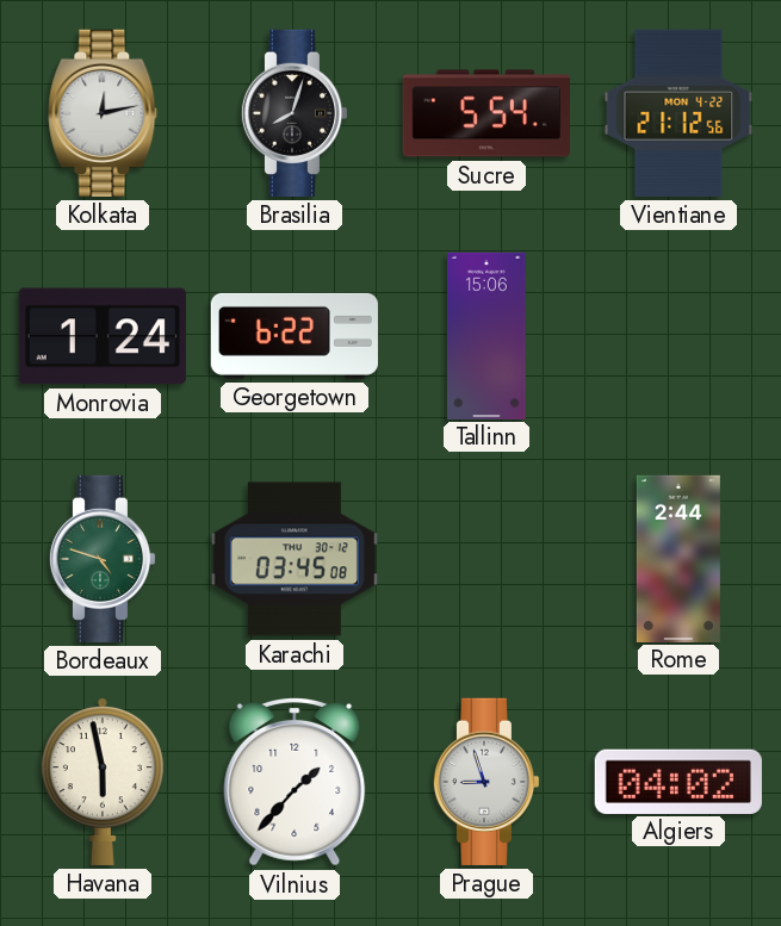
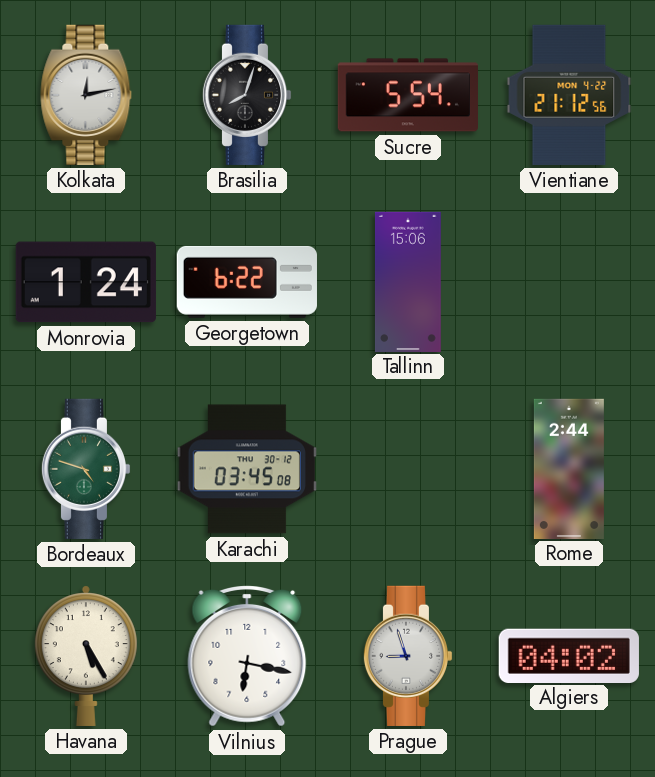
Havana: 5:58 -> 5:25
Vilnius: 1:37 -> 6:17
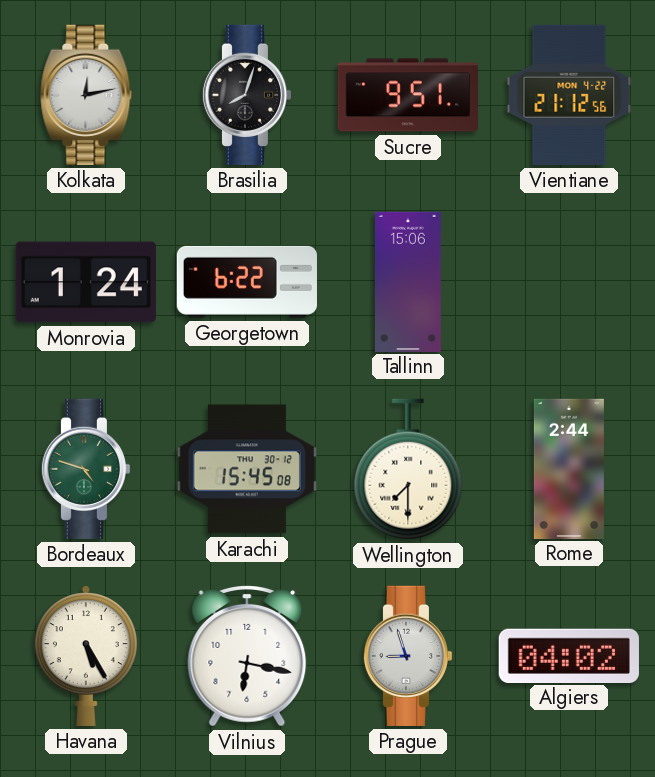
Sucre: 5:54 -> 9:51
Karachi: 03:45 -> 15:45
Wellington: none -> 7:30
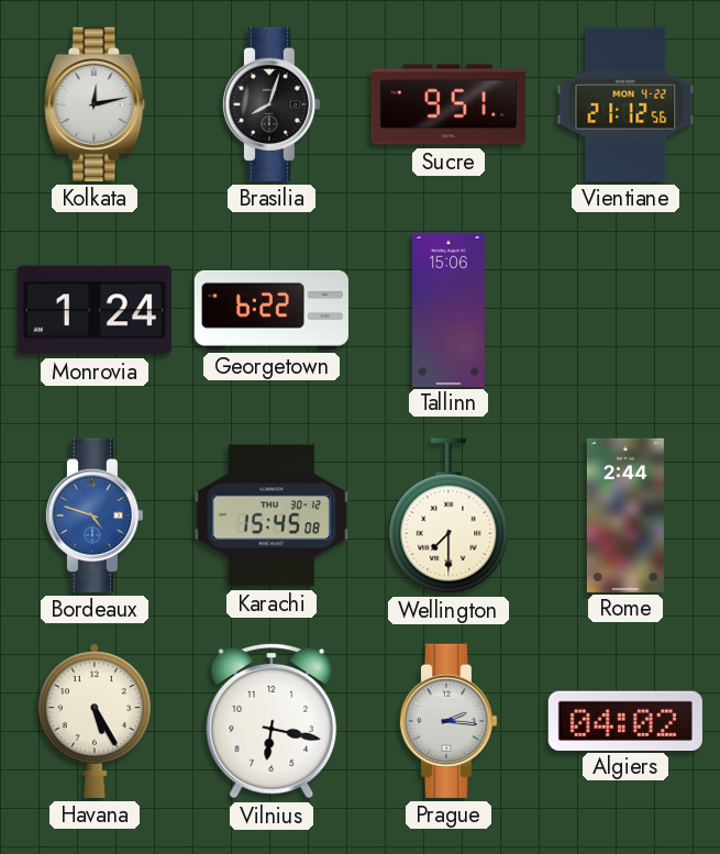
Bordeaux dial: green -> blue
Prague: 8:57 -> 2:16
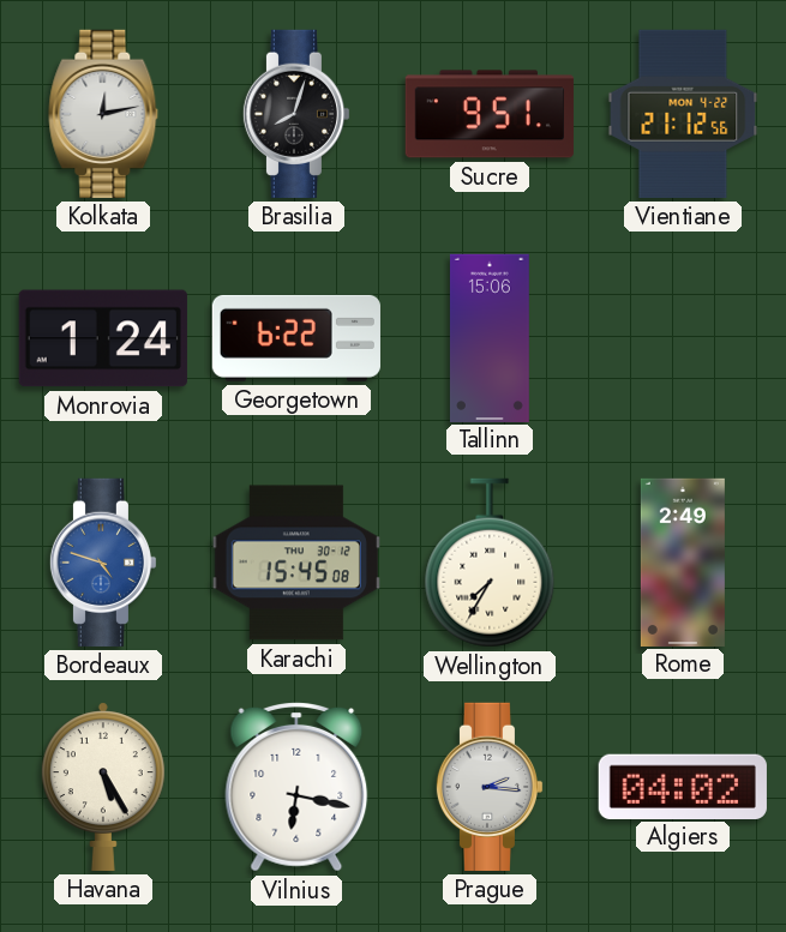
Wellington: 7:30 -> 7:35
Rome: 2:44 -> 2:49
